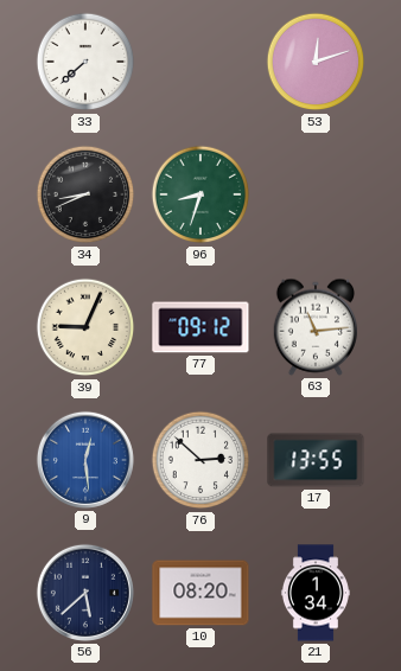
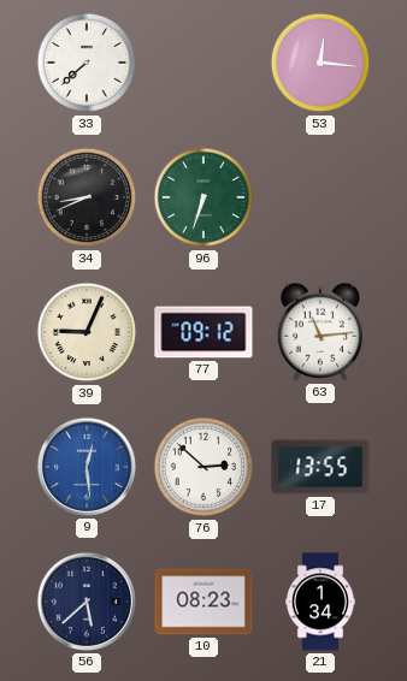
53: 12:12 -> 12:16
96: 8:33 -> 6:33
10: 08:20 -> 08:23
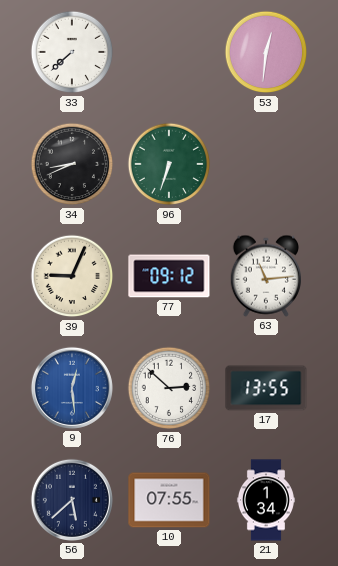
53: 12:16 -> 12:31
10: 08:23 -> 07:55
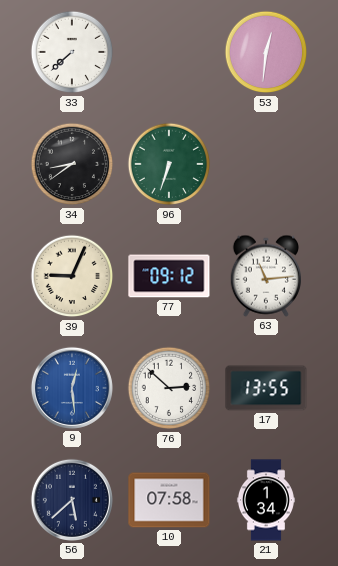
34: 8:41 -> 8:39
10: 07:55 -> 07:58
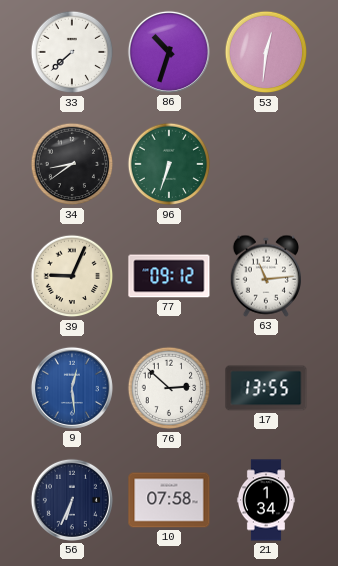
86: none -> 10:33
56: 5:38 -> 6:34
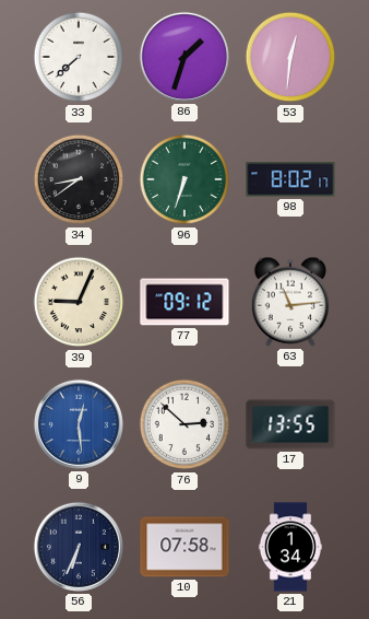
86: 10:33 -> 1:33
98: none -> 8:02
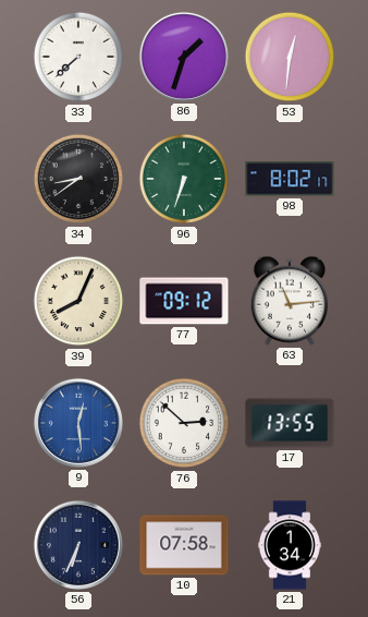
39: 9:04 -> 8:04
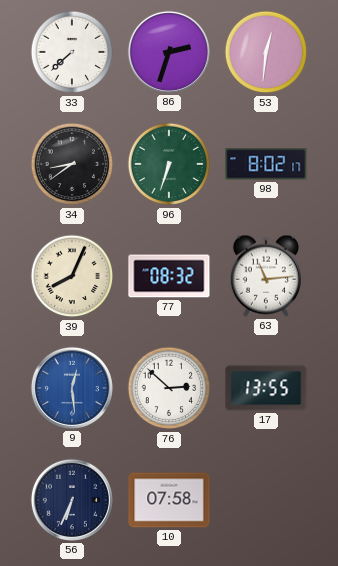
86: 1:33 -> 2:33
77: 09:12 -> 08:32
21: 1:34 -> none
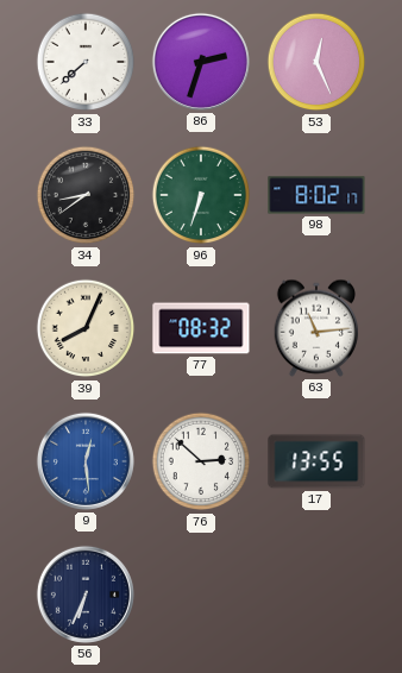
53: 12:31 -> 12:26
10: 07:58 -> none
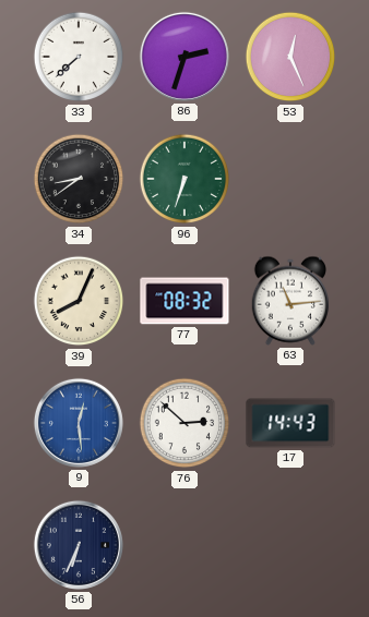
98: 8:02 -> none
17: 13:55 -> 14:43
